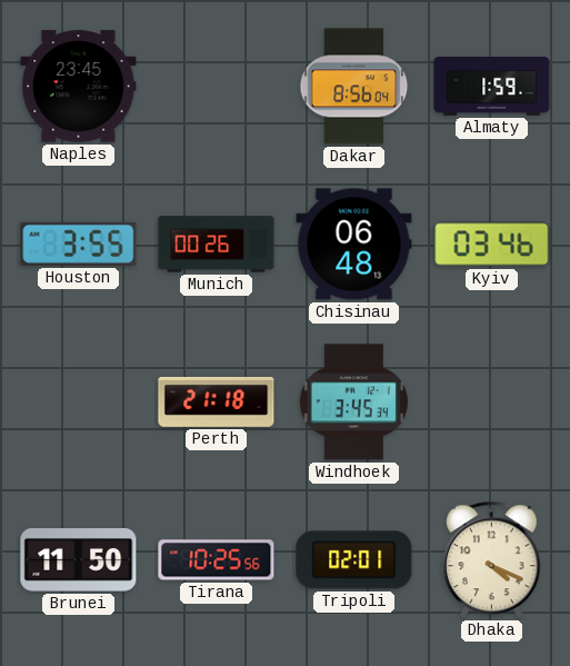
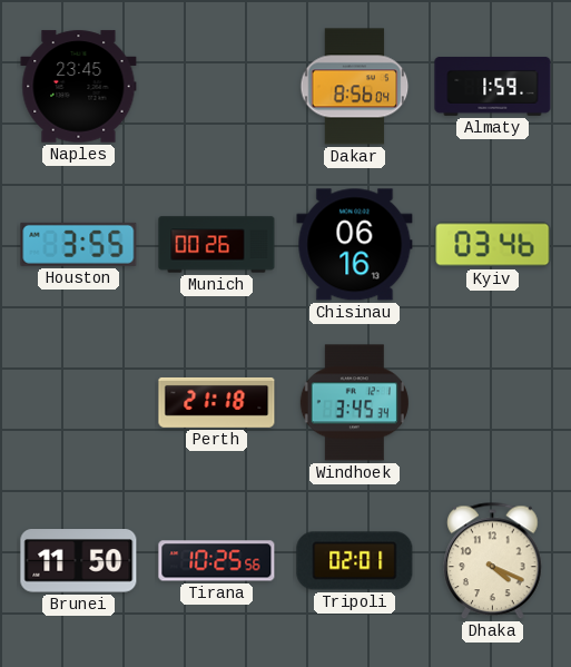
Chisinau: 06:48 -> 06:16
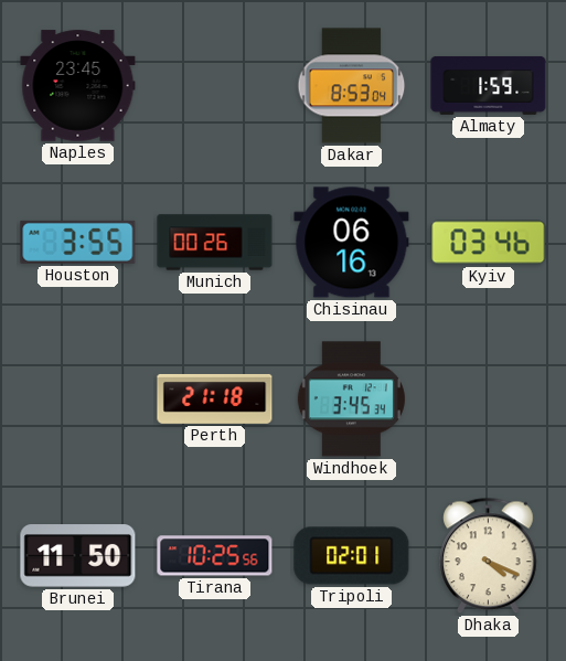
Dakar: 8:56 -> 8:53
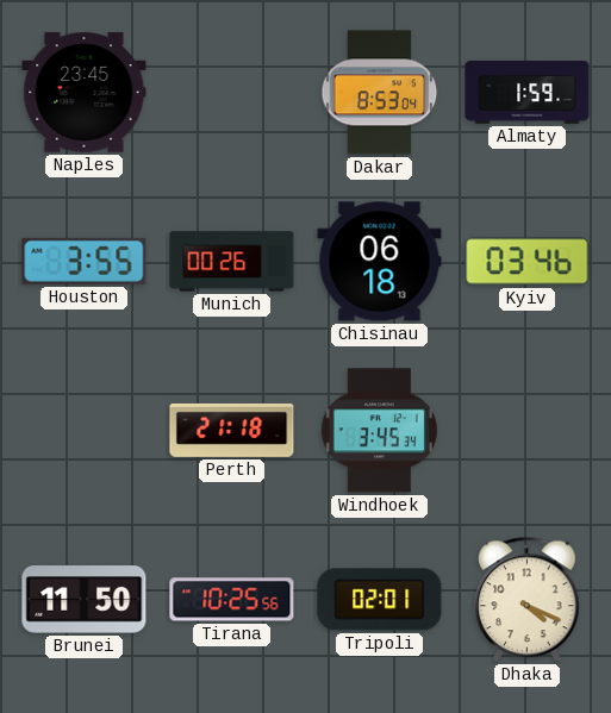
Chisinau: 06:16 -> 06:18
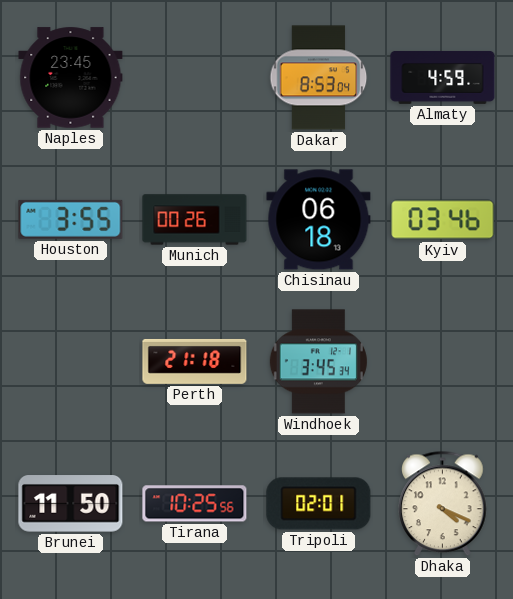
Almaty: 1:59 -> 4:59
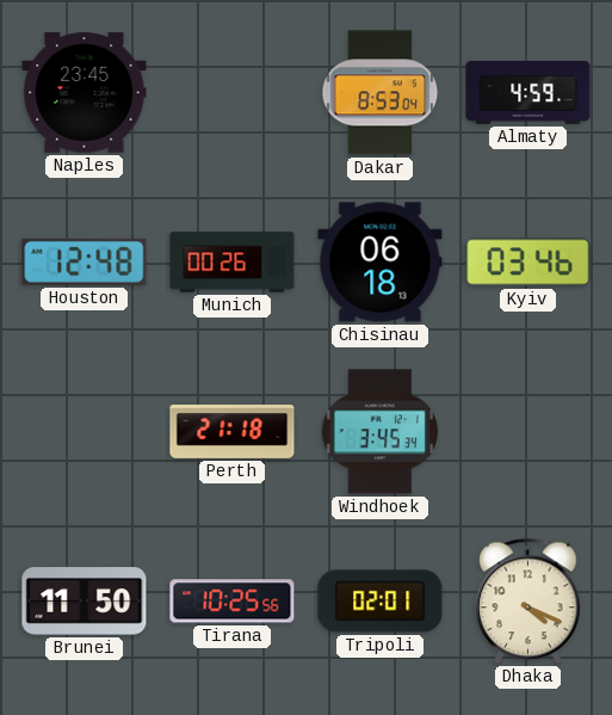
Houston: 3:55 -> 12:48
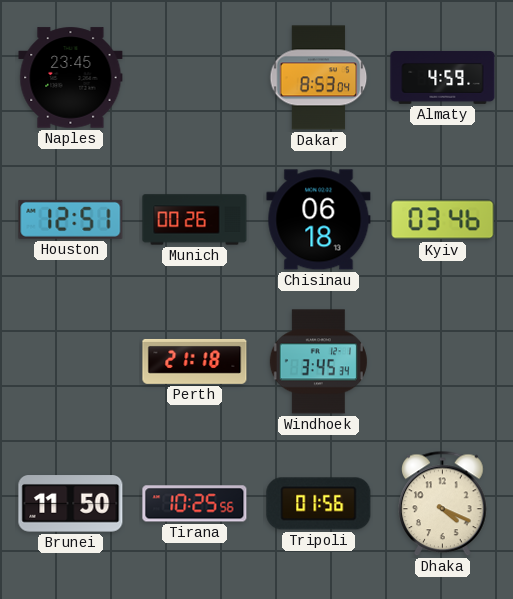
Houston: 12:48 -> 12:51
Tripoli: 02:01 -> 01:56
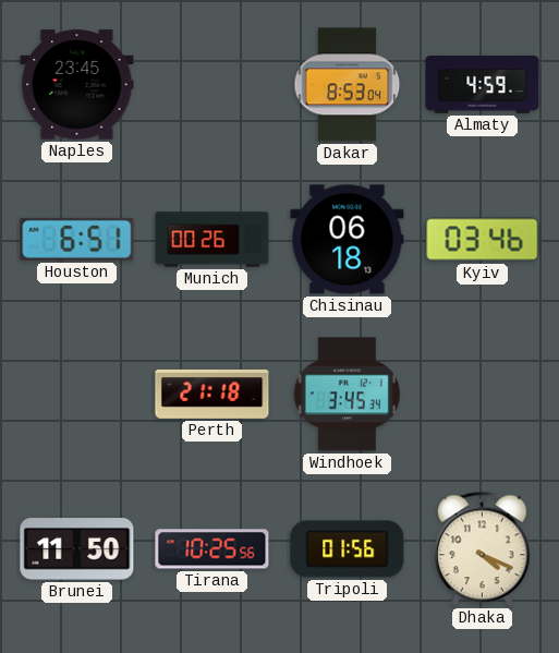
Houston: 12:51 -> 6:51
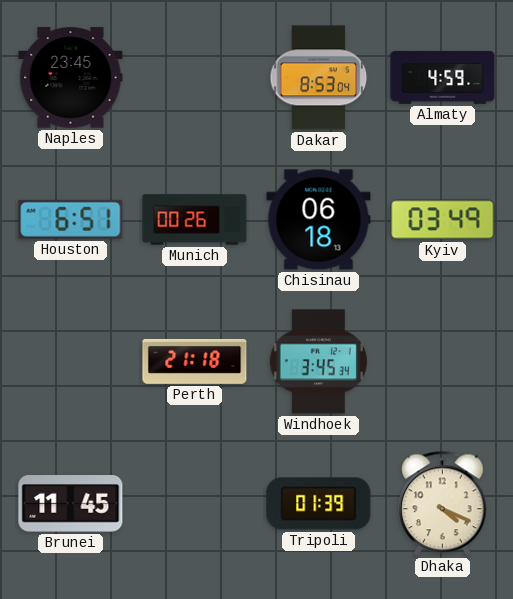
Kyiv: 03:46 -> 03:49
Brunei: 11:50 -> 11:45
Tirana: 10:25 -> none
Tripoli: 01:56 -> 01:39
